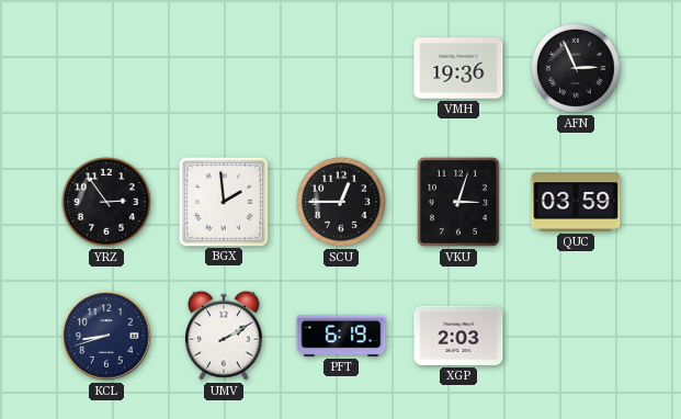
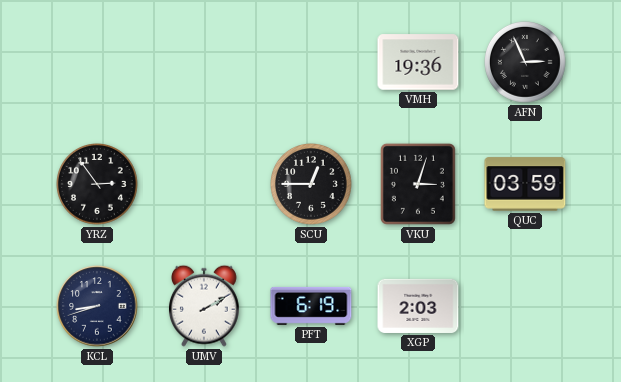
BGX: 1:59 -> none
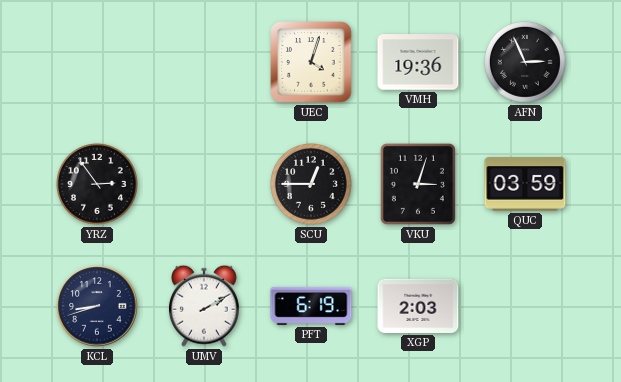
UEC: none -> 4:03
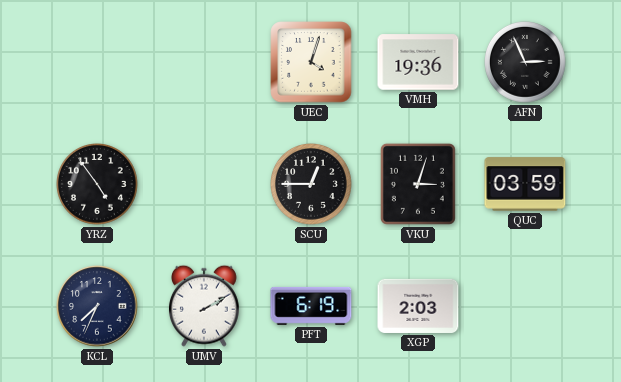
YRZ: 2:54 -> 4:54
KCL: 8:42 -> 7:34
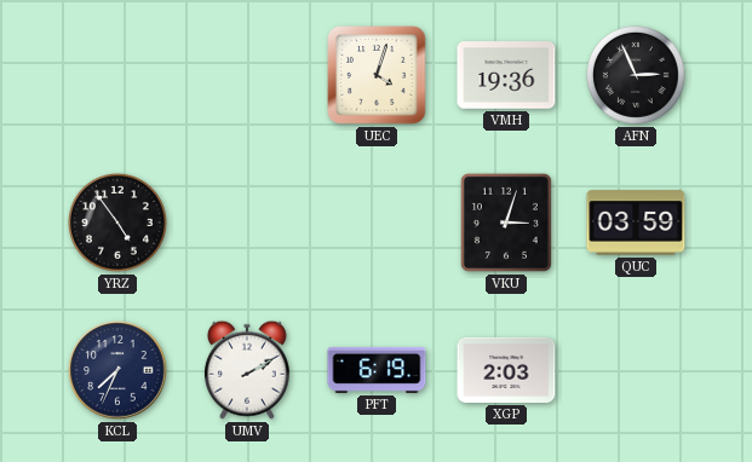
SCU: 12:45 -> none
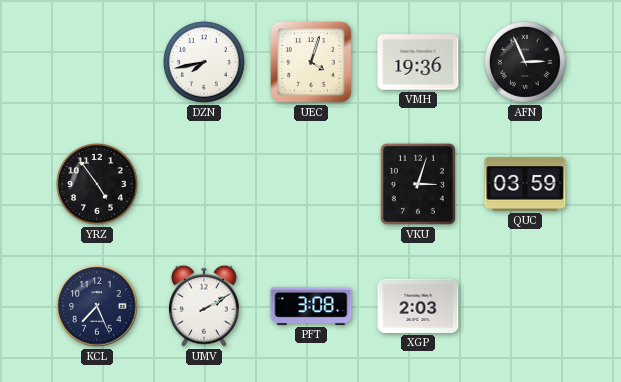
DZN: none -> 7:43
KCL: 7:34 -> 7:26
PFT: 6:19 -> 3:08
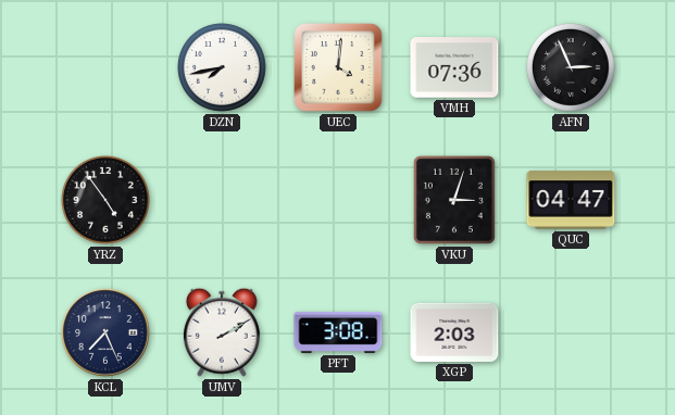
UEC: 4:03 -> 4:01
VMH: 19:36 -> 07:36
QUC: 03:59 -> 04:47
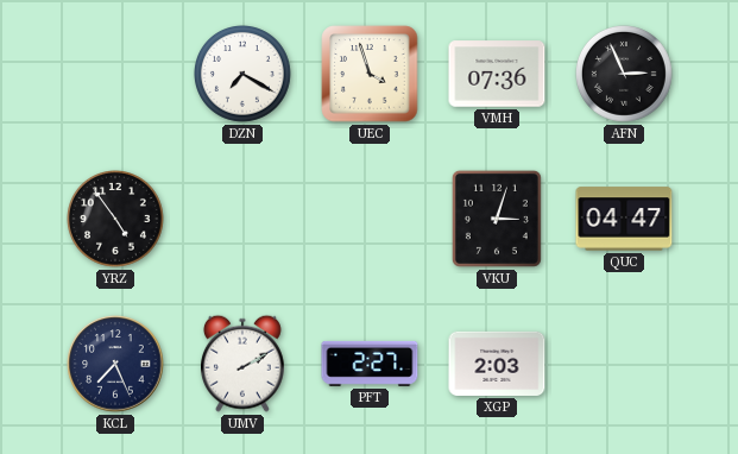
DZN: 7:43 -> 7:20
UEC: 4:01 -> 3:57
PFT: 3:08 -> 2:27
